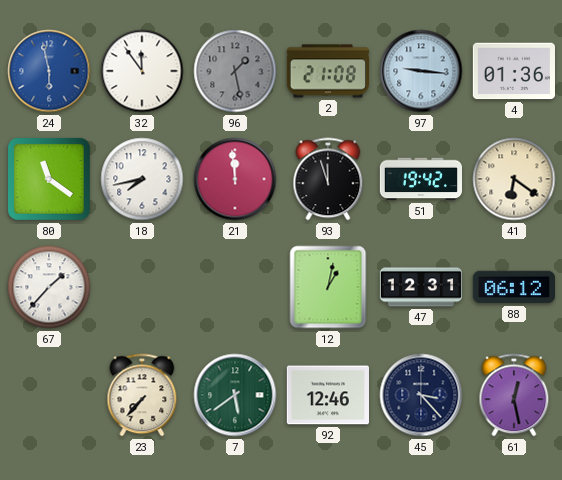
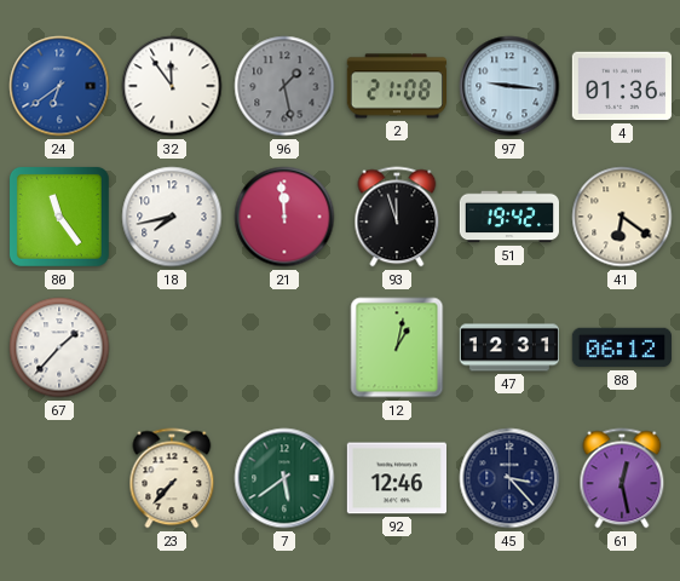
24: 5:58 -> 6:39
80: 11:21 -> 11:24
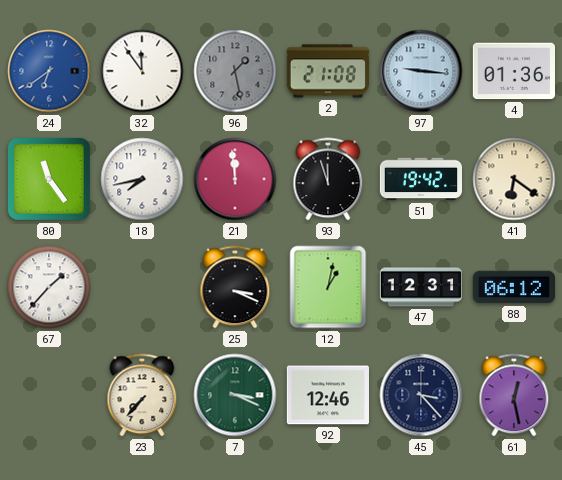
25: none -> 3:19
7: 5:39 -> 3:19
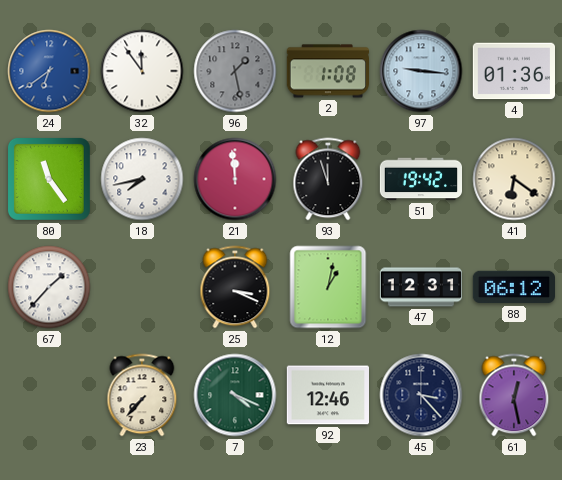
2: 21:08 -> 1:08
7: 3:19 -> 4:19
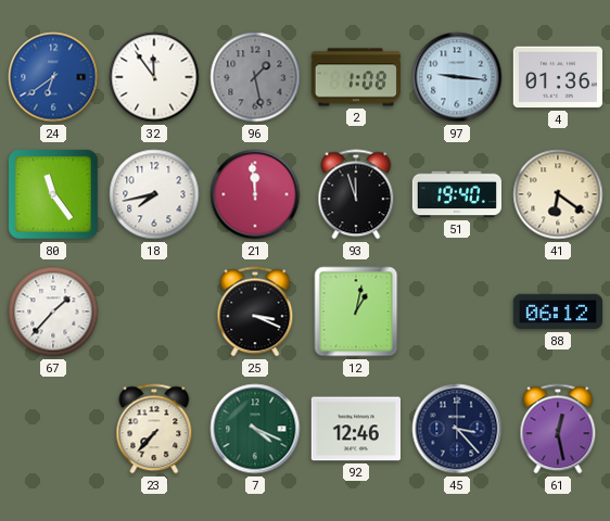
51: 19:42 -> 19:40
47: 12:31 -> none
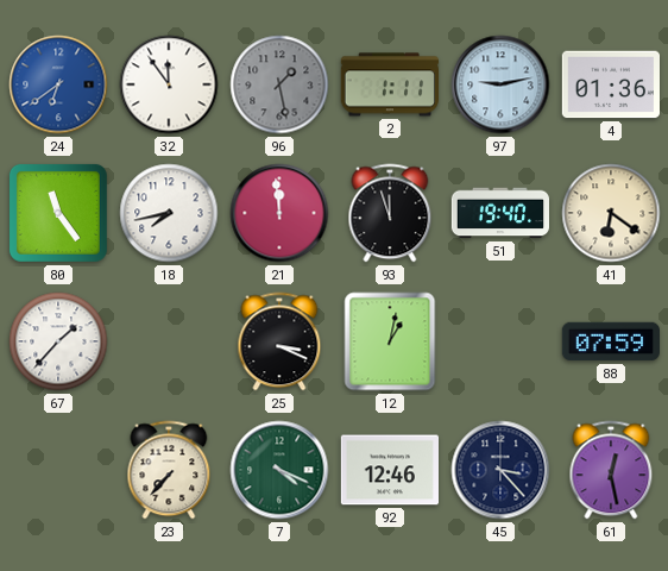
2: 1:08 -> 1:11
97: 9:16 -> 9:13
88: 06:12 -> 07:59
